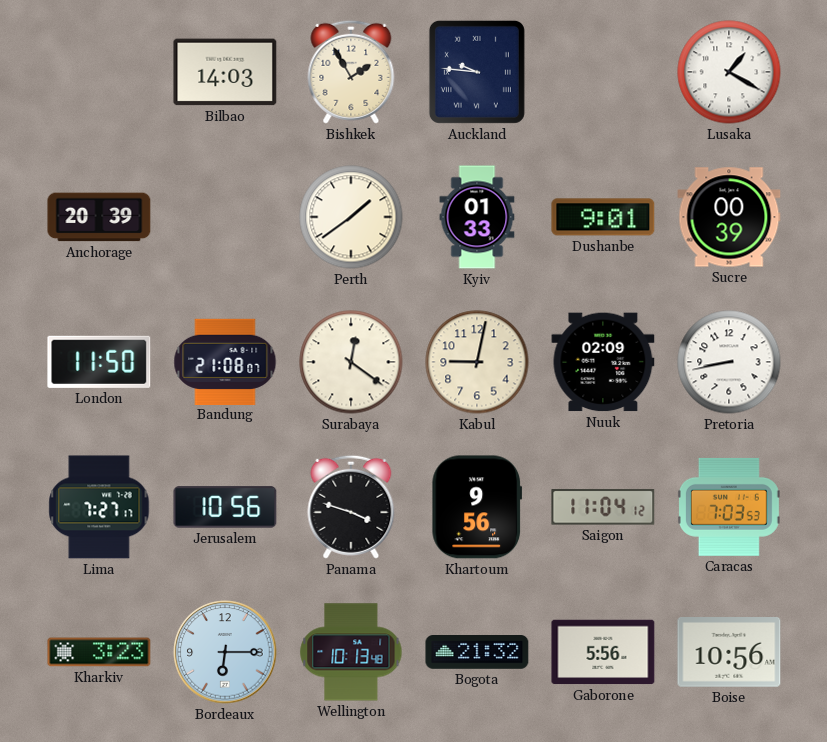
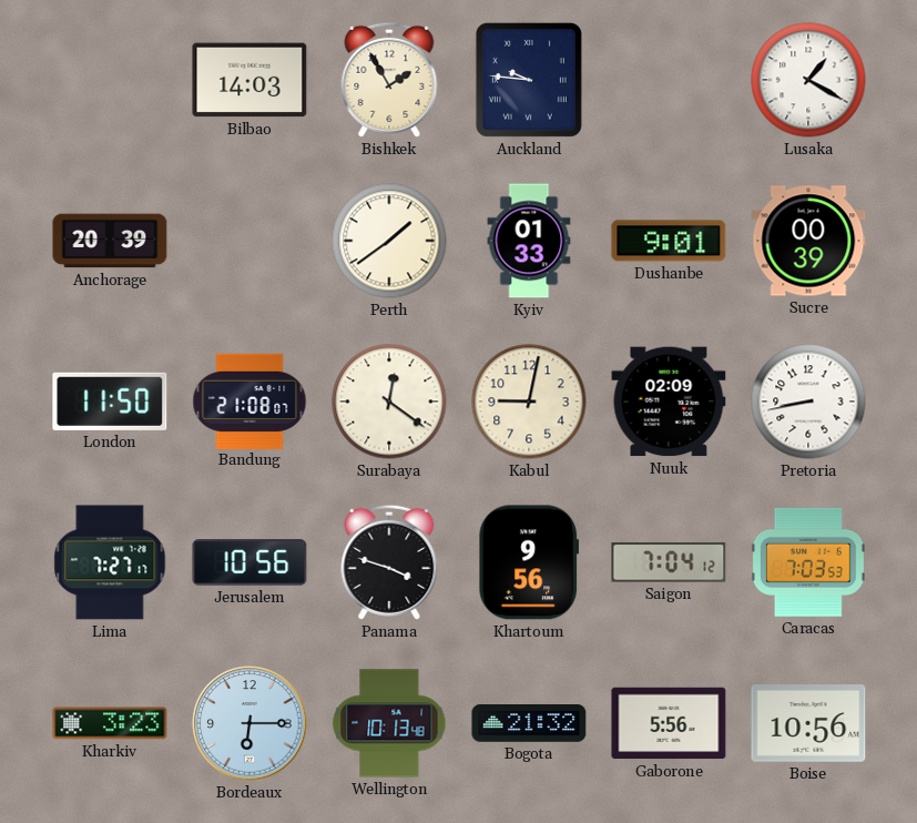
Saigon: 11:04 -> 7:04
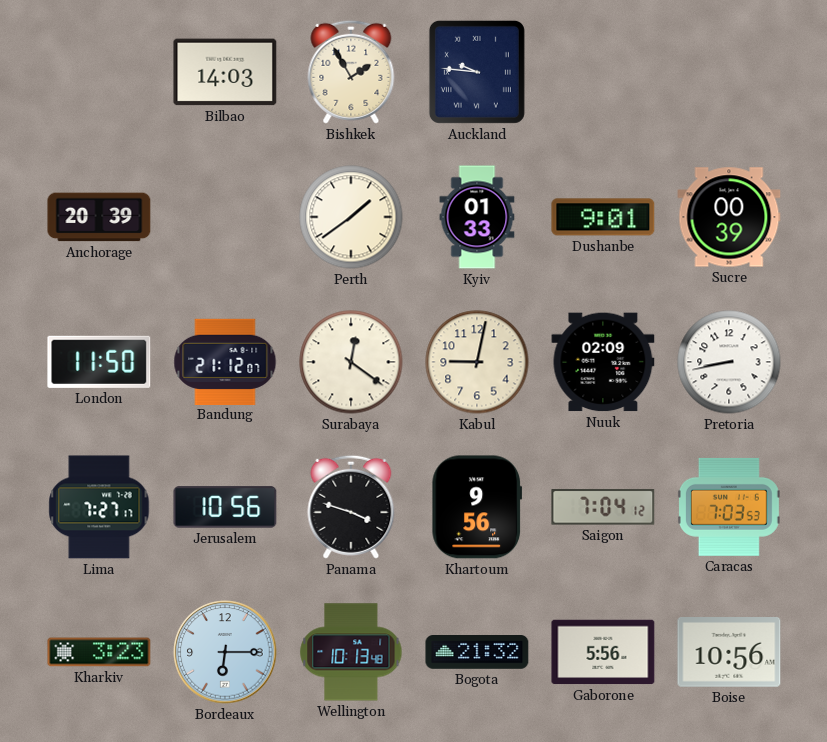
Lusaka: 1:20 -> none
Bandung: 21:08 -> 21:12
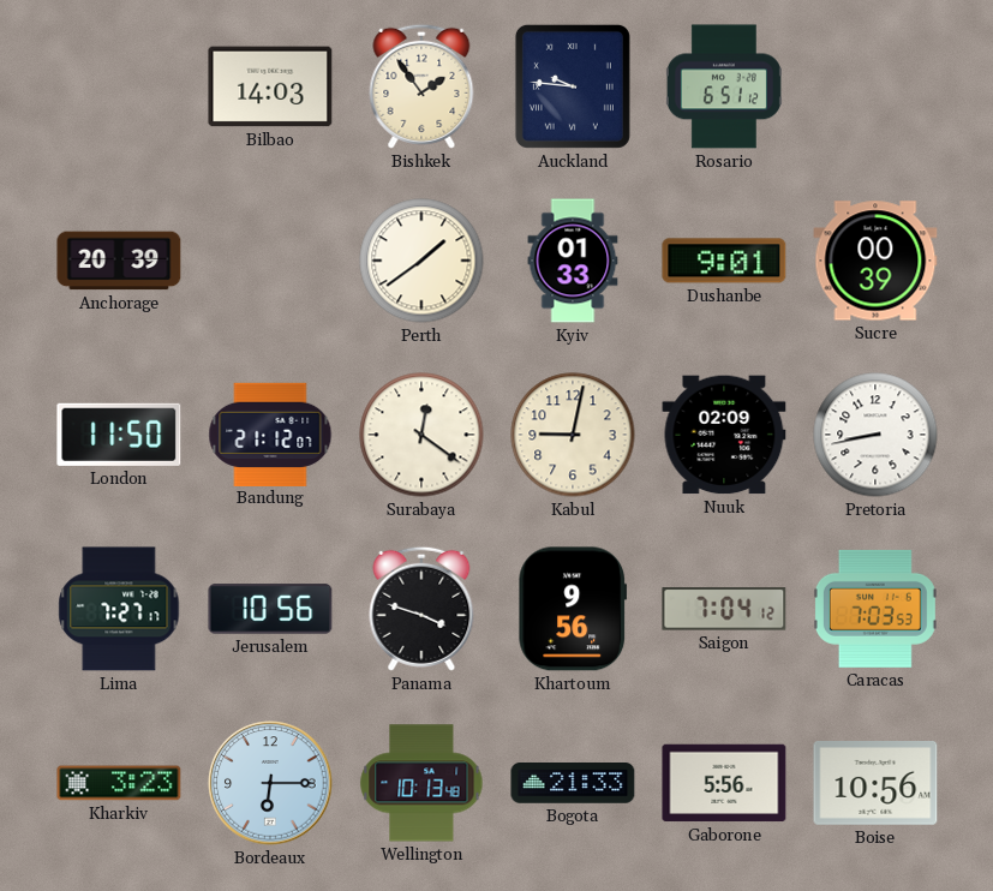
Bishkek: 1:55 -> 1:54
Rosario: none -> 6:51
Bogota: 21:32 -> 21:33
